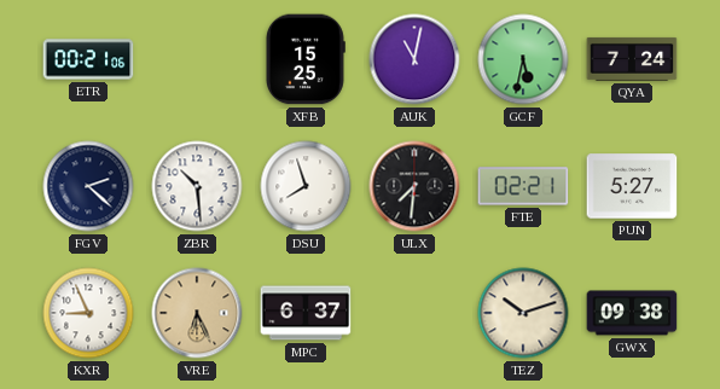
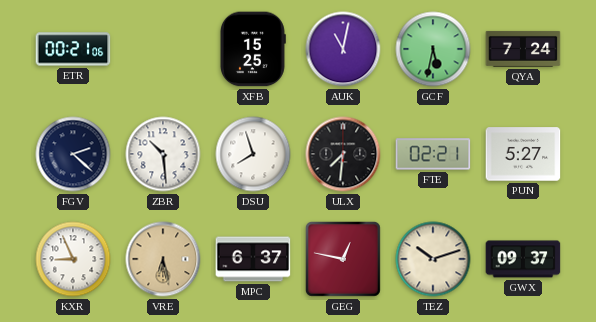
VRE: 6:26 -> 6:28
GEG: none -> 12:47
GWX: 09:38 -> 09:37
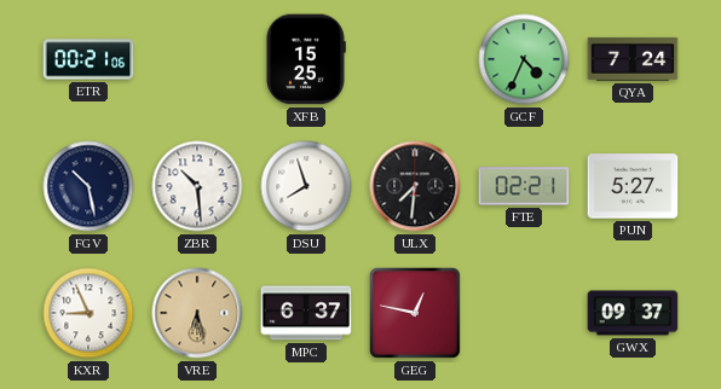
AUK: 11:02 -> none
GCF: 5:32 -> 4:34
FGV: 2:22 -> 10:28
TEZ: 10:12 -> none
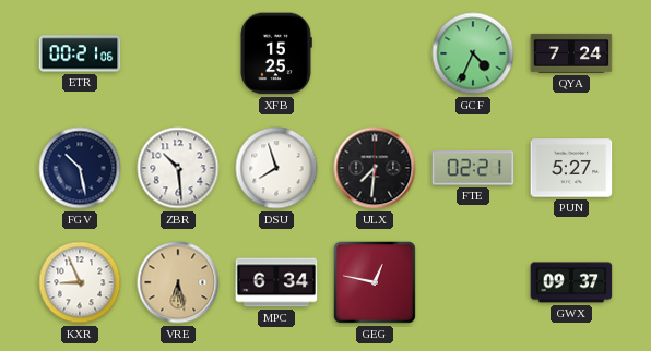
MPC: 6:37 -> 6:34
